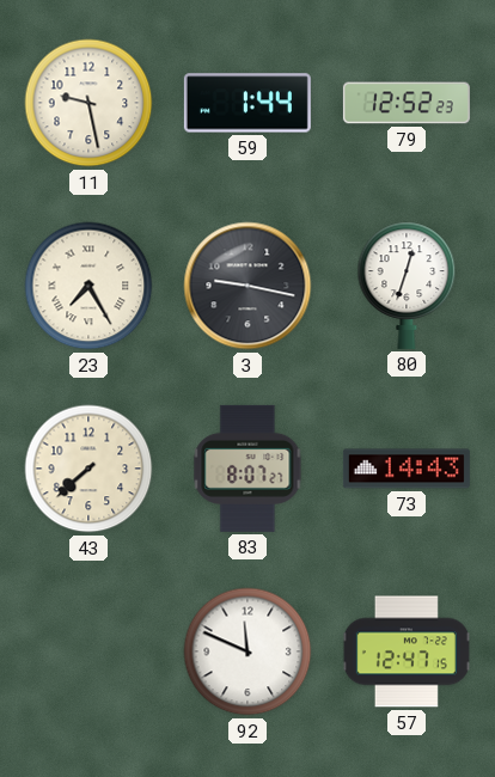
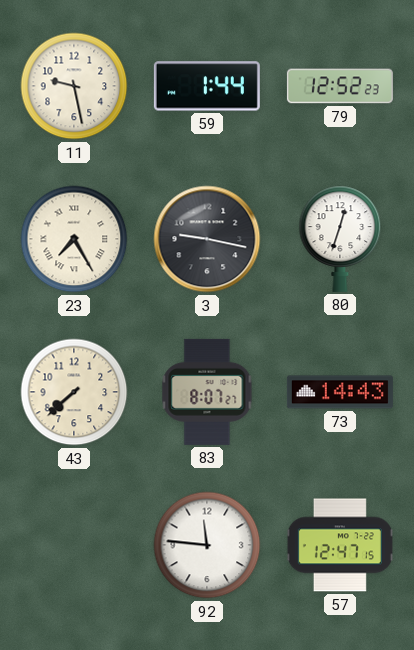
92: 11:49 -> 11:46
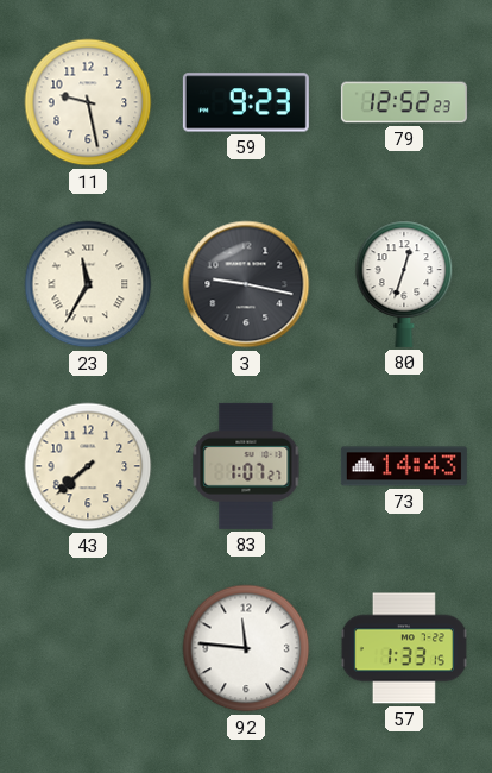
59: 1:44 -> 9:23
23: 7:25 -> 11:35
83: 8:07 -> 1:07
57: 12:47 -> 1:33
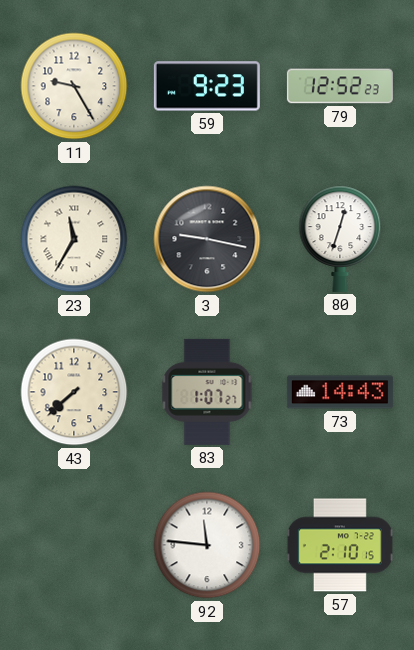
11: 9:28 -> 9:25
57: 1:33 -> 2:10
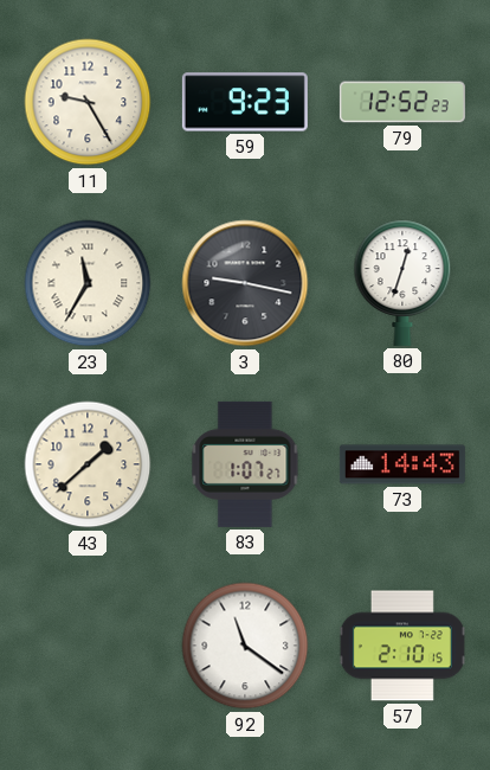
43: 7:38 -> 1:38
92: 11:46 -> 11:21
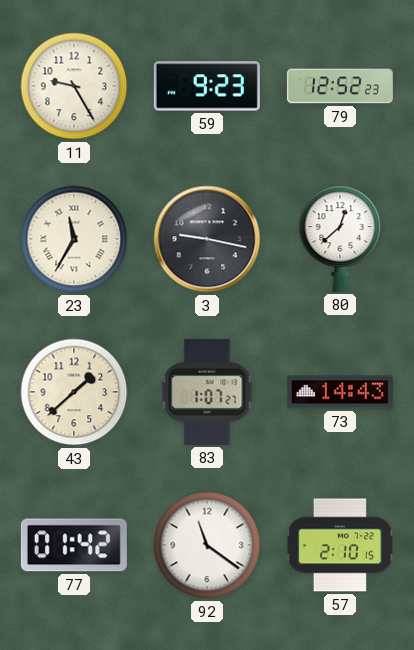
80: 12:33 -> 12:38
77: none -> 01:42
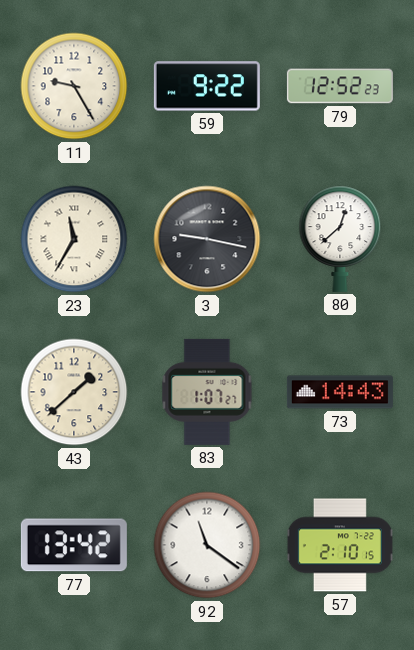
59: 9:23 -> 9:22
77: 01:42 -> 13:42
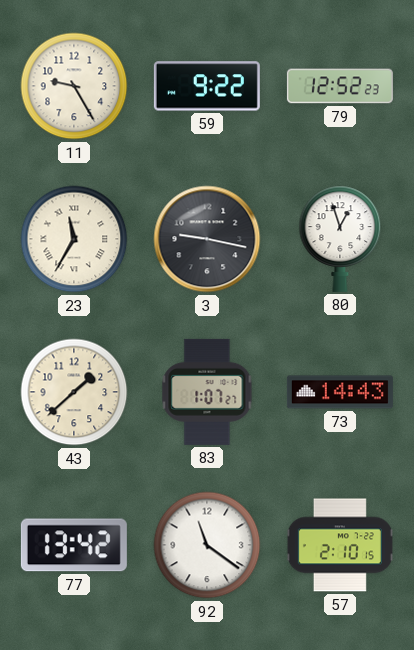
80: 12:38 -> 12:57
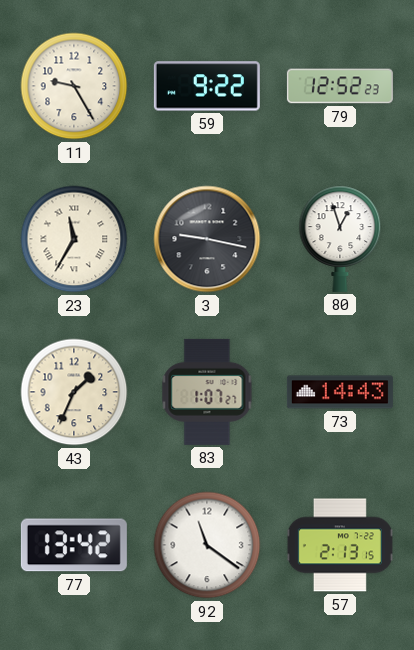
43: 1:38 -> 1:34
57: 2:10 -> 2:13
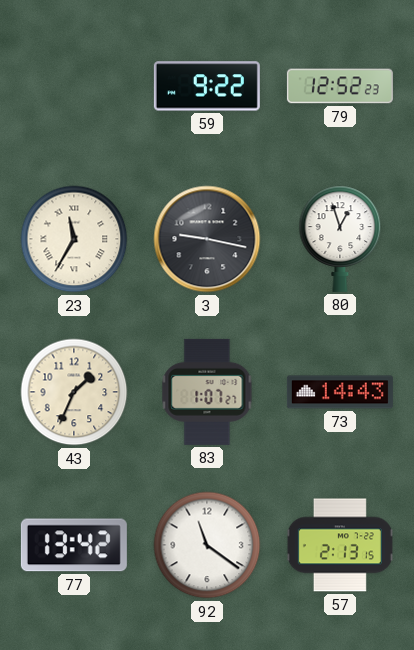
11: 9:25 -> none
